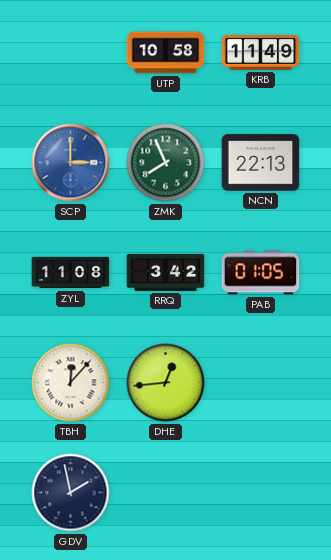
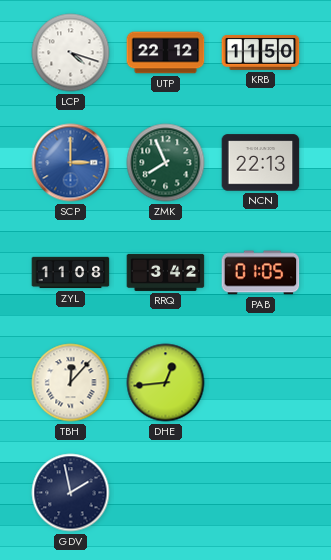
LCP: none -> 4:18
UTP: 10:58 -> 22:12
KRB: 11:49 -> 11:50
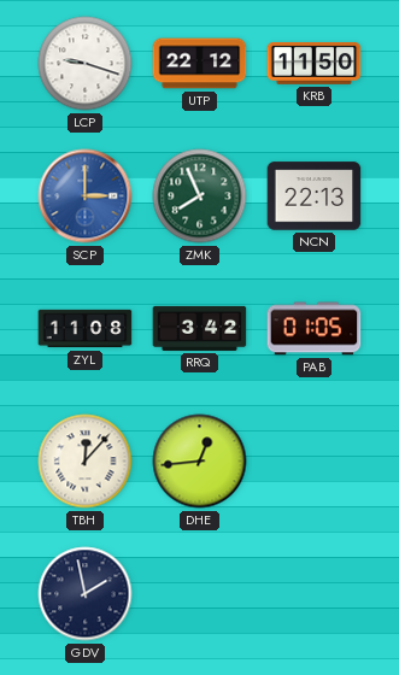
LCP: 4:18 -> 9:18
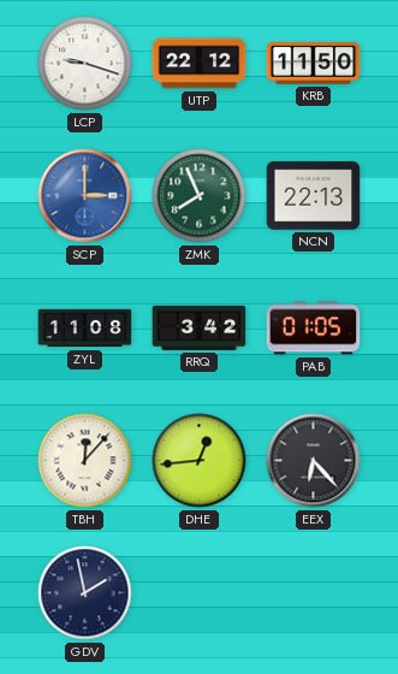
EEX: none -> 6:23
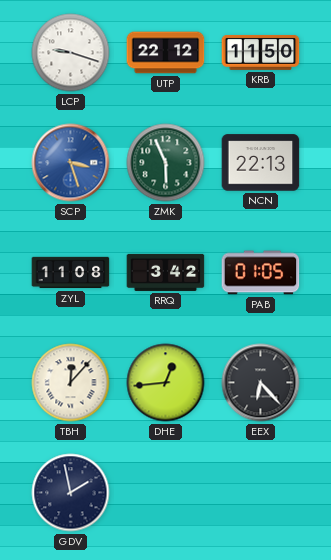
SCP: 3:00 -> 3:27
ZMK: 7:56 -> 5:56
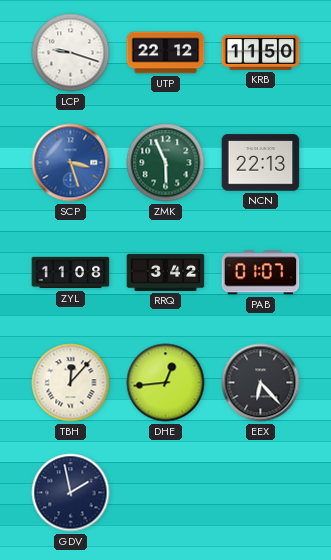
PAB: 01:05 -> 01:07
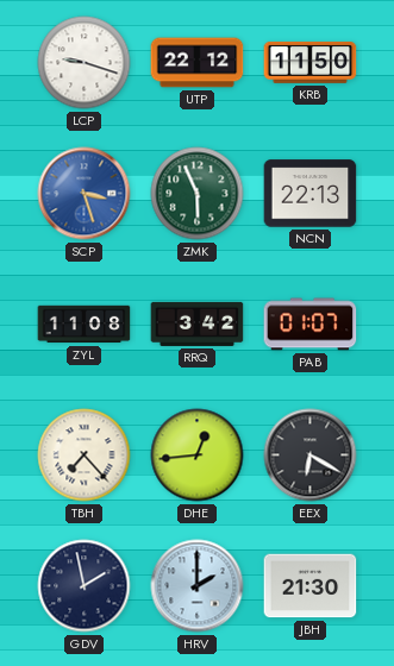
TBH: 12:07 -> 7:23
EEX: 6:23 -> 6:20
HRV: none -> 2:00
JBH: none -> 21:30
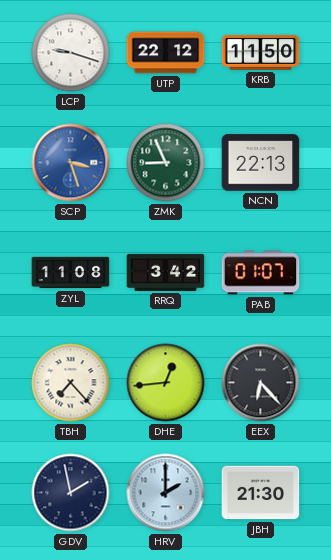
ZMK: 5:56 -> 8:56
EEX: 6:20 -> 6:23
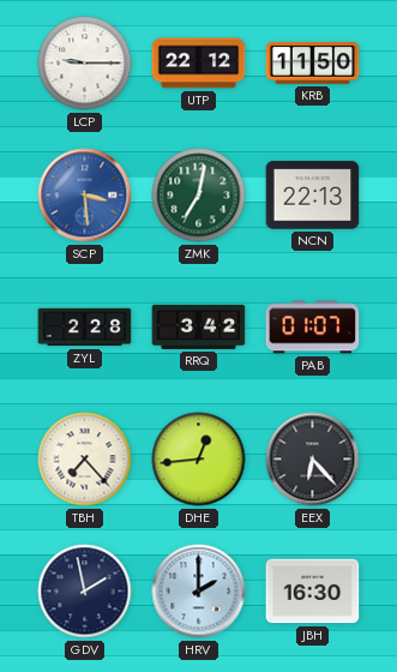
LCP: 9:18 -> 9:15
SCP: 3:27 -> 3:29
ZMK: 8:56 -> 7:02
ZYL: 11:08 -> 2:28
JBH: 21:30 -> 16:30
